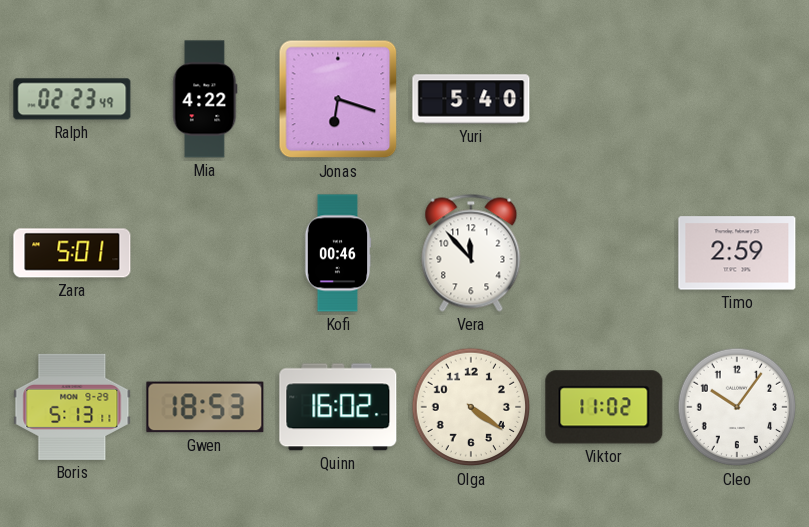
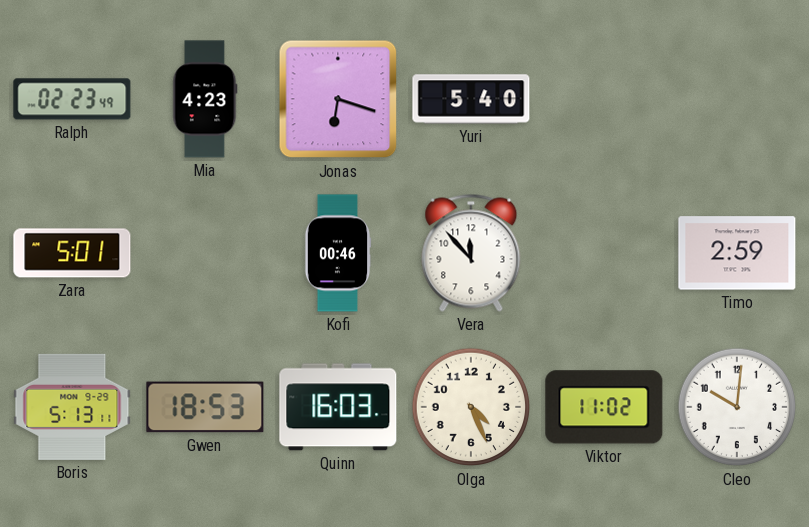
Mia: 4:22 -> 4:23
Quinn: 16:02 -> 16:03
Olga: 4:21 -> 4:26
Cleo: 10:06 -> 10:01
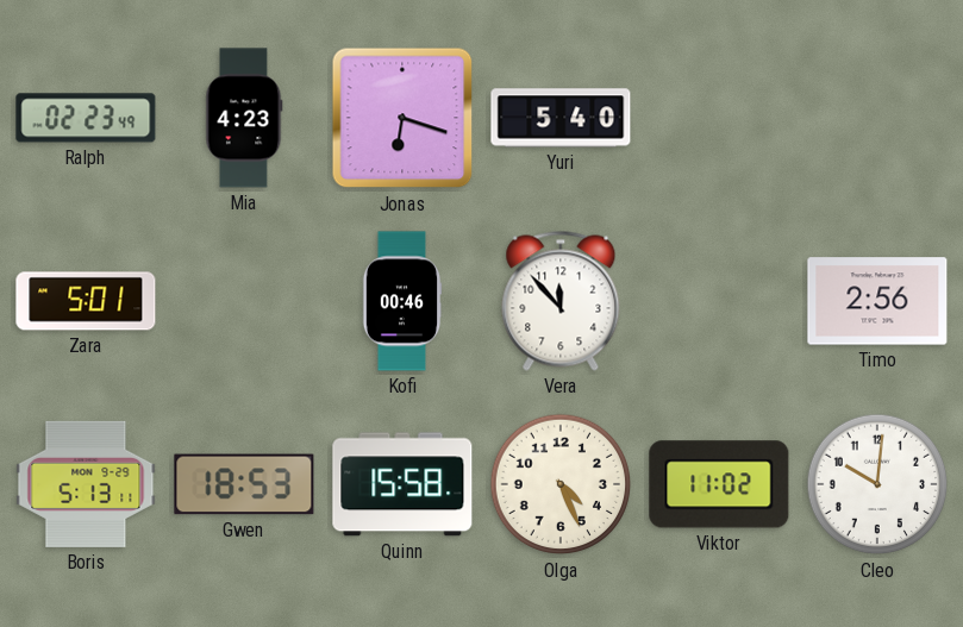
Timo: 2:59 -> 2:56
Quinn: 16:03 -> 15:58
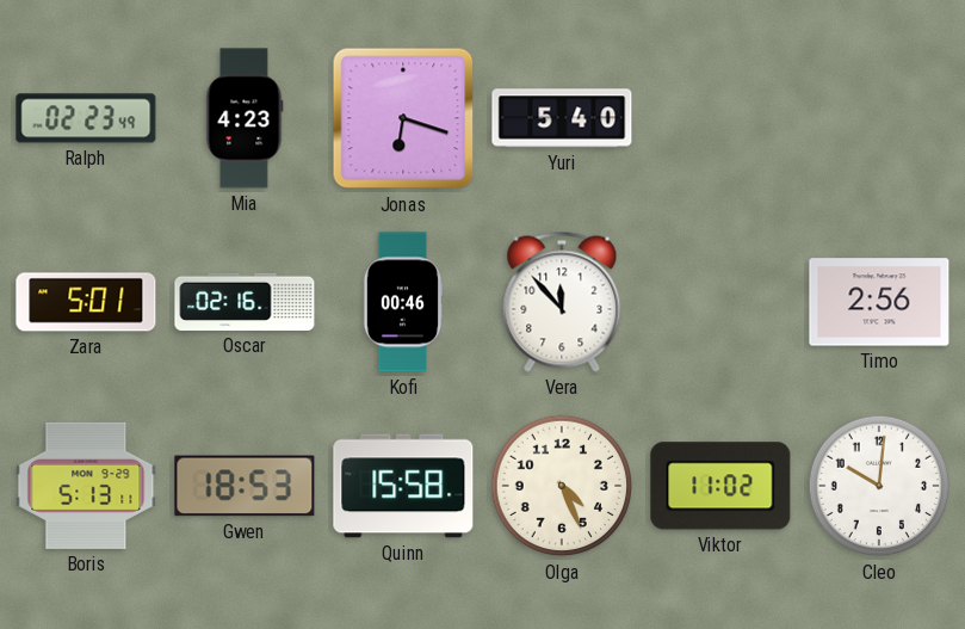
Oscar: none -> 02:16
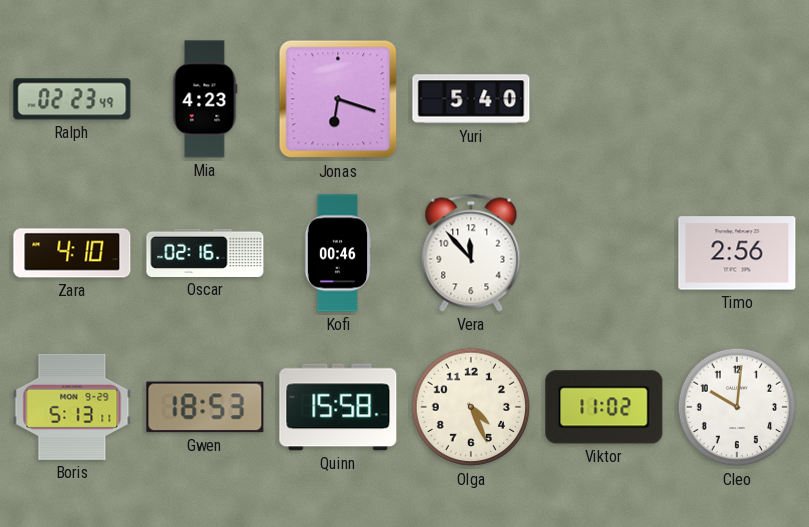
Zara: 5:01 -> 4:10
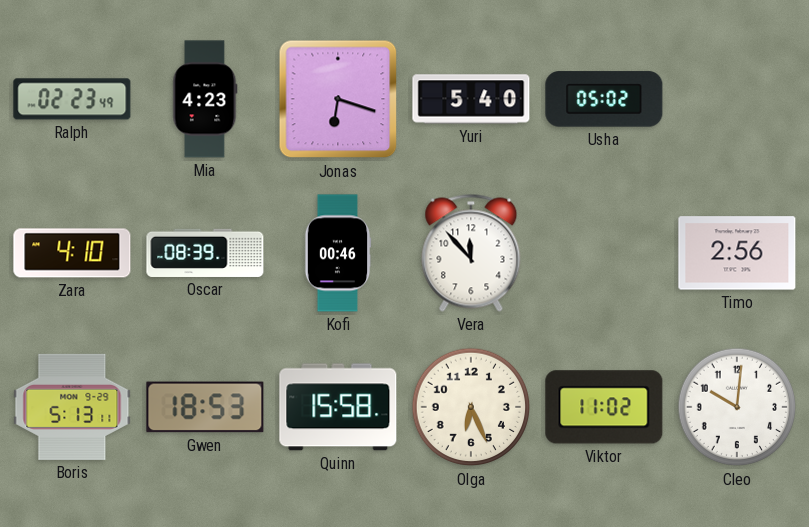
Usha: none -> 05:02
Oscar: 02:16 -> 08:39
Olga: 4:26 -> 6:26
